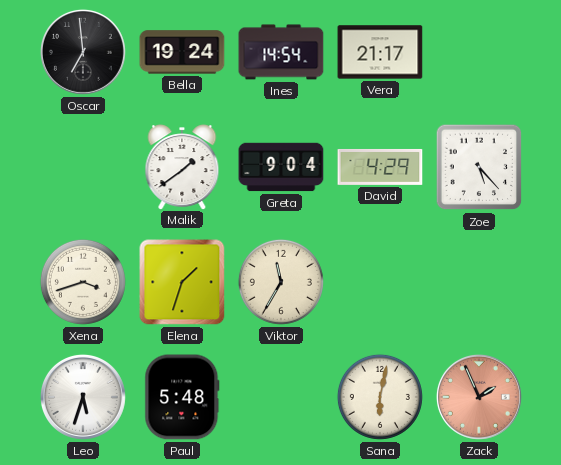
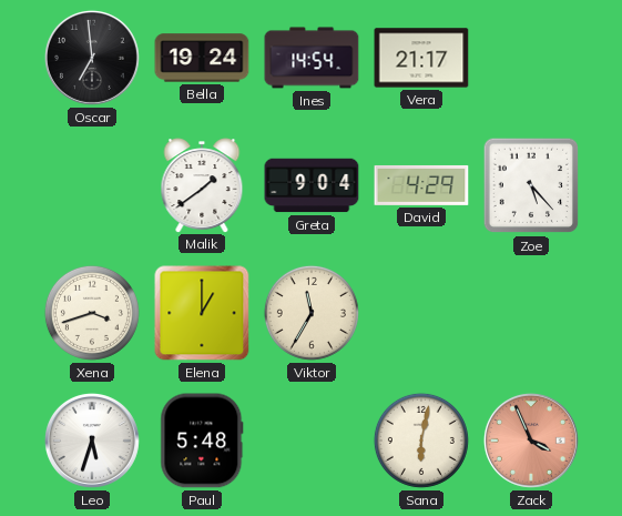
Elena: 1:33 -> 1:00
Zack: 1:56 -> 3:56
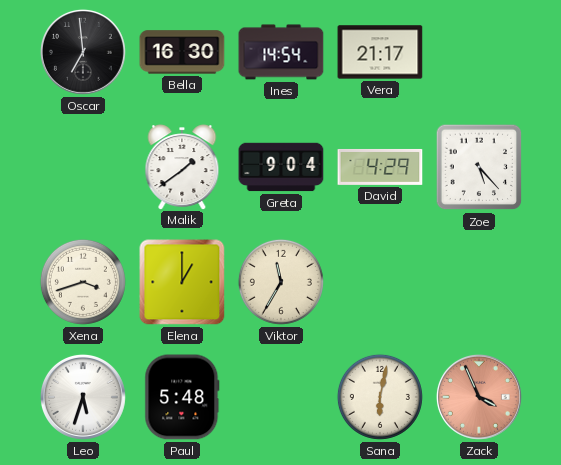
Bella: 19:24 -> 16:30
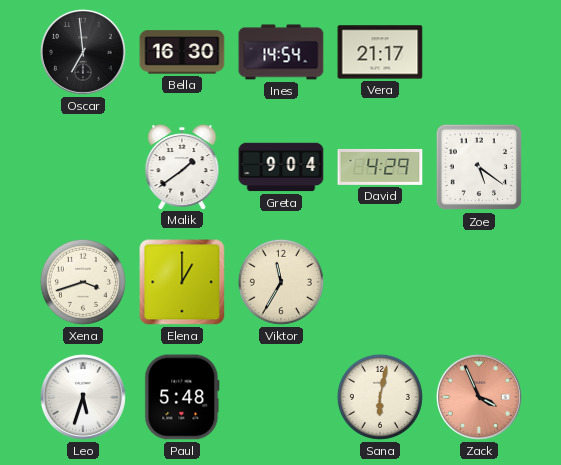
Zoe: 5:23 -> 5:21
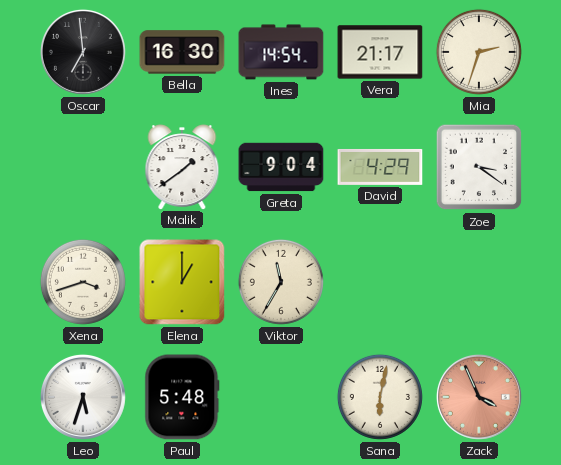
Mia: none -> 2:33
Zoe: 5:21 -> 3:21
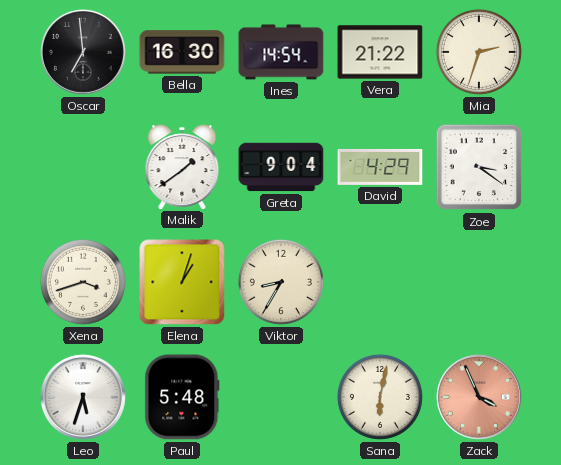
Vera: 21:17 -> 21:22
Elena: 1:00 -> 1:03
Viktor: 11:35 -> 8:35
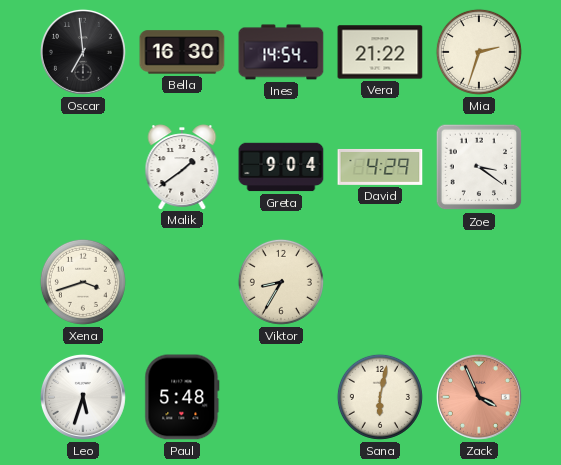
Elena: 1:03 -> none
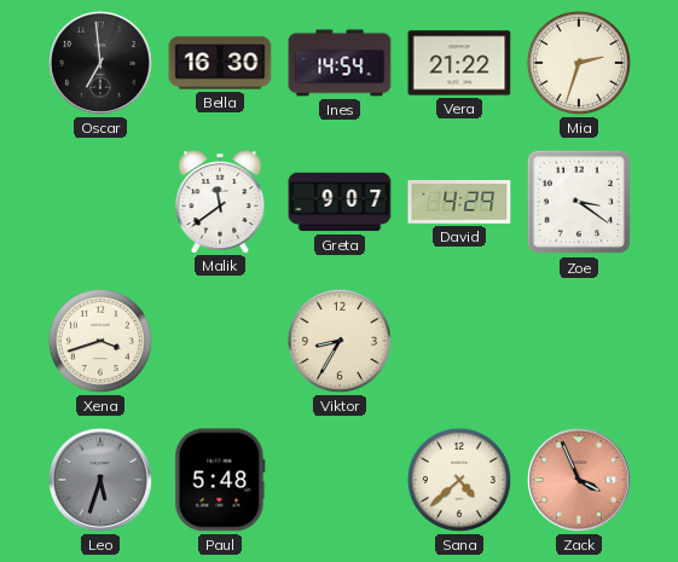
Malik: 1:39 -> 11:39
Greta: 9:04 -> 9:07
Leo dial: white -> grey
Sana: 6:02 -> 4:38
